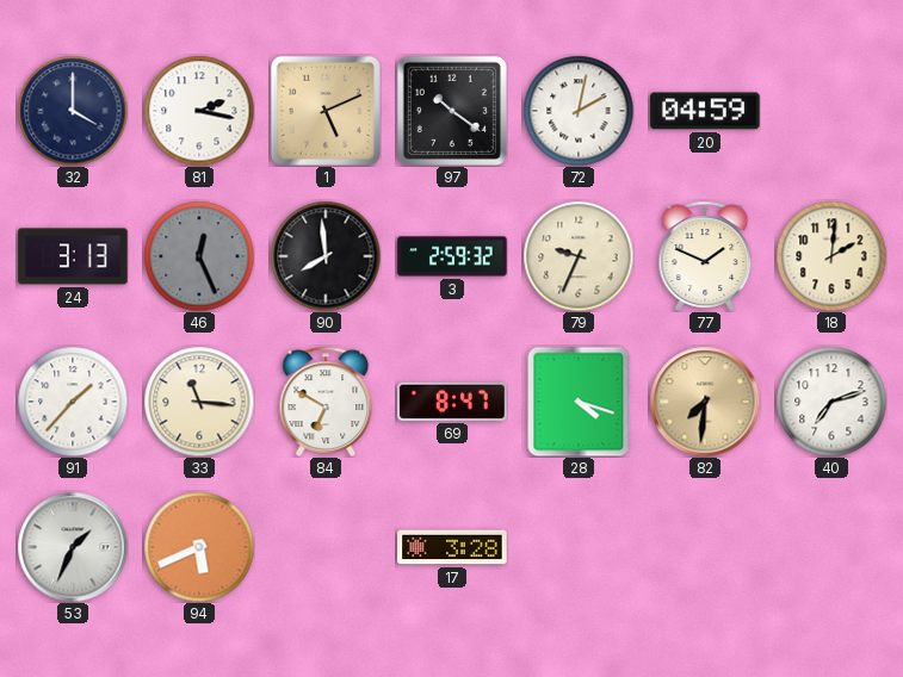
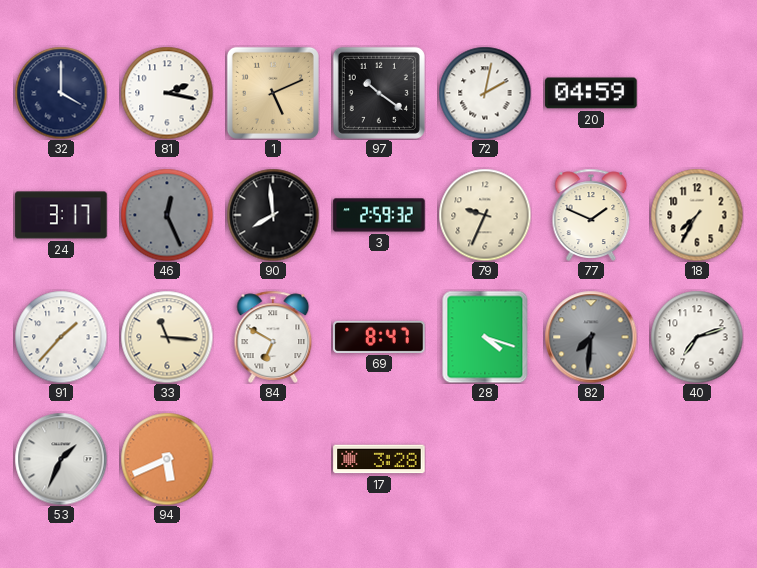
24: 3:13 -> 3:17
18: 2:01 -> 7:35
82 dial: champagne -> grey
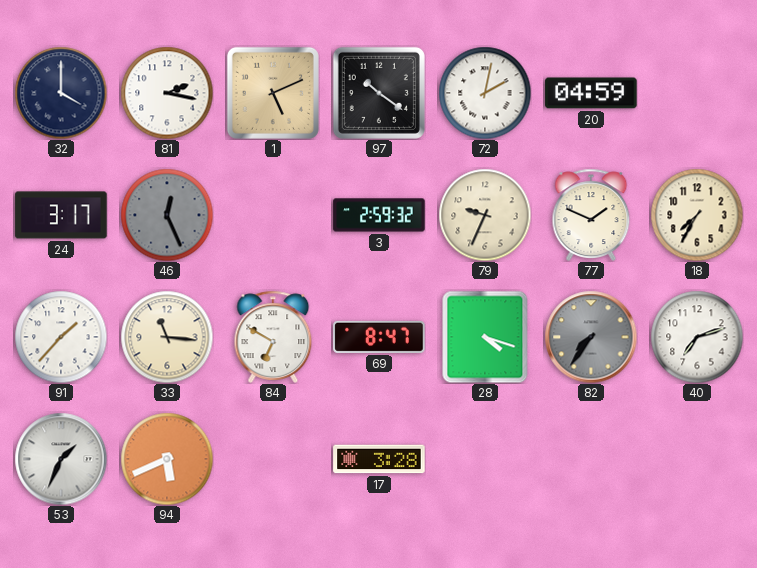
90: 7:59 -> none
82: 7:31 -> 7:36
